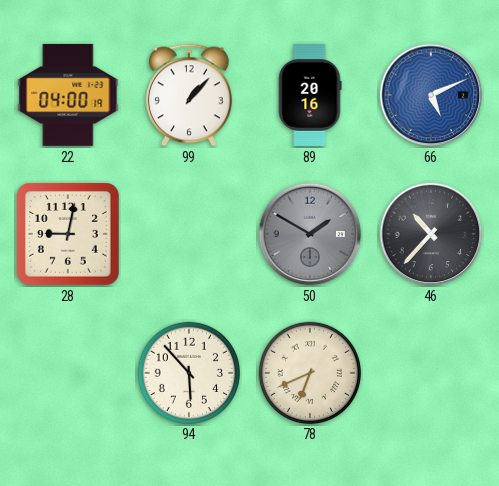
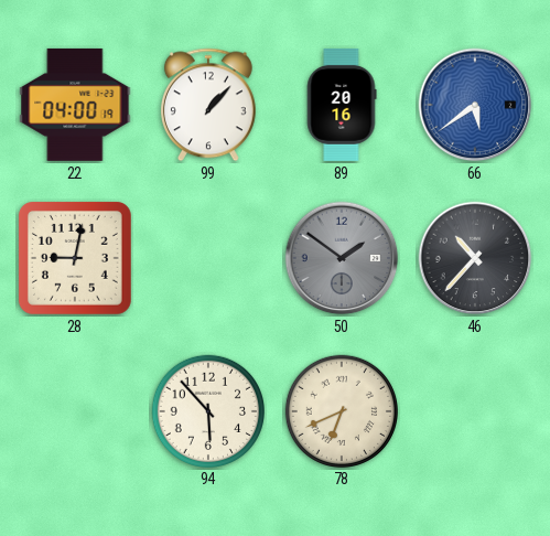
66: 5:11 -> 5:39
50: 1:50 -> 1:51
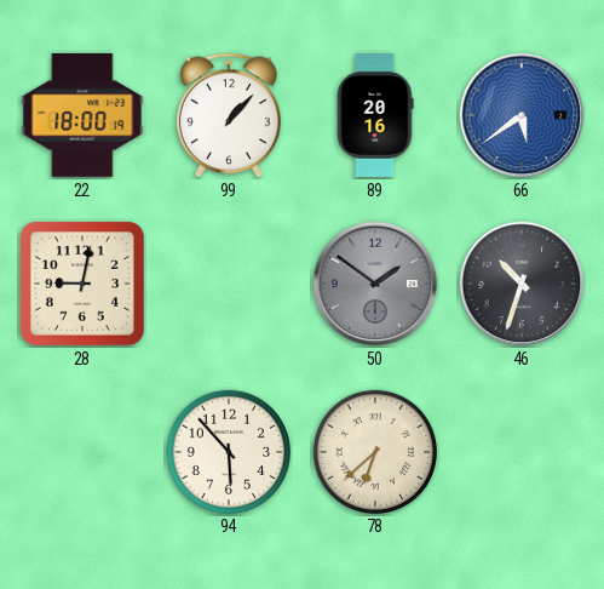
22: 04:00 -> 18:00
46: 10:37 -> 10:33
78: 6:41 -> 6:38
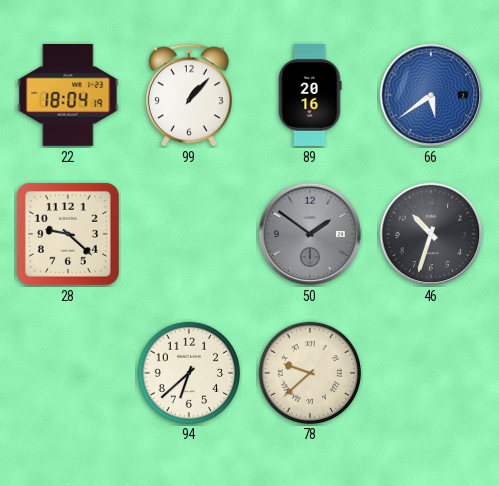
22: 18:00 -> 18:04
28: 9:02 -> 9:22
94: 5:53 -> 6:38
78: 6:38 -> 9:38
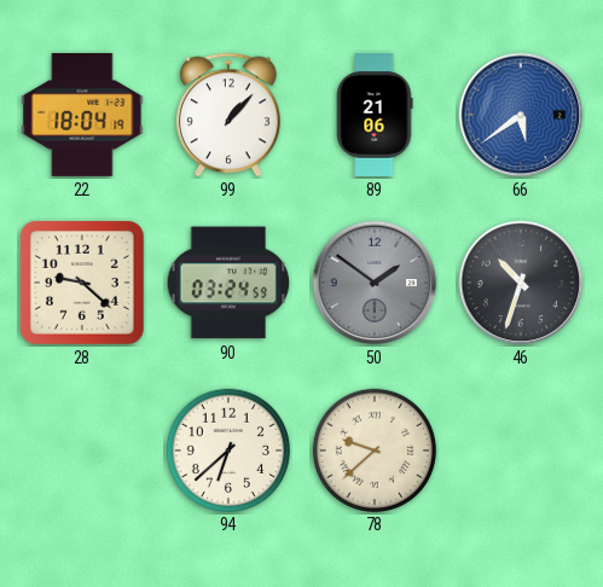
89: 20:16 -> 21:06
90: none -> 03:24
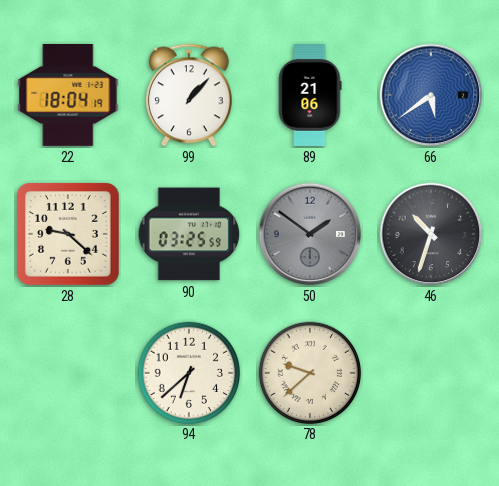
90: 03:24 -> 03:25
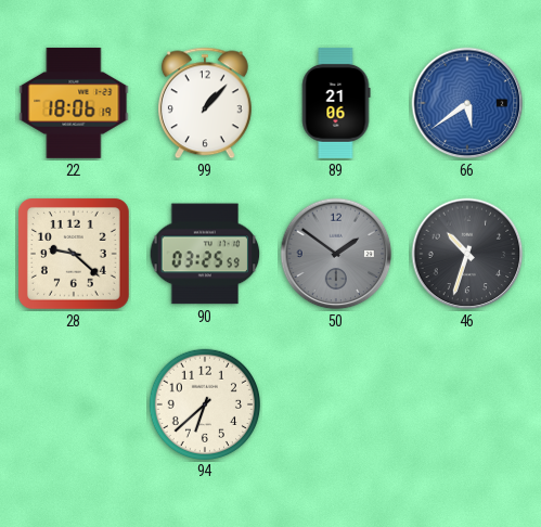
22: 18:04 -> 18:06
78: 9:38 -> none
